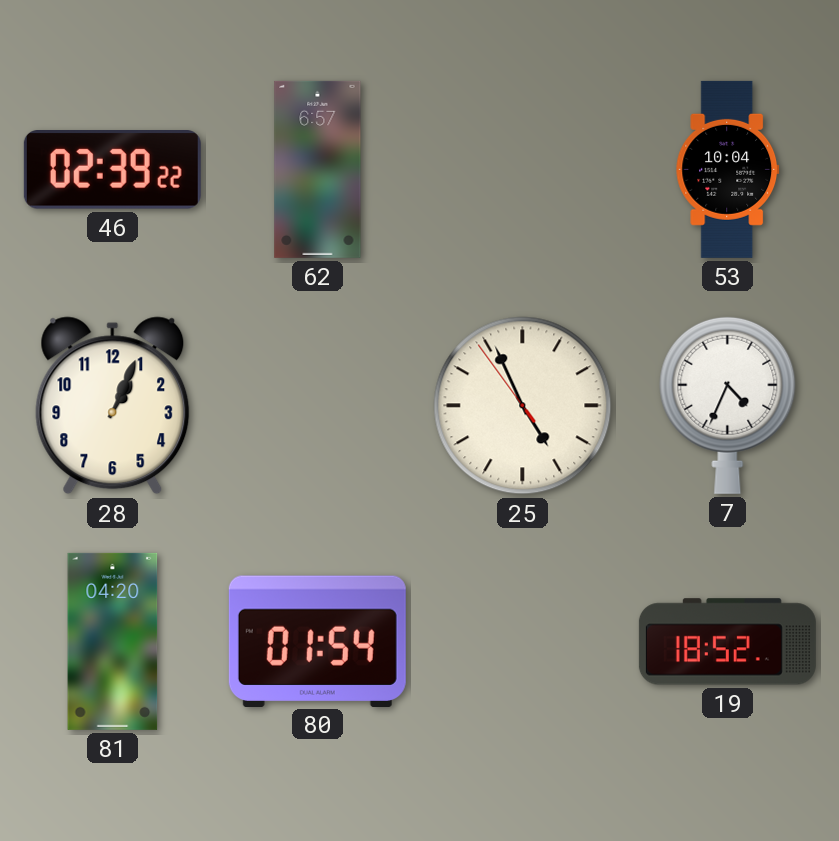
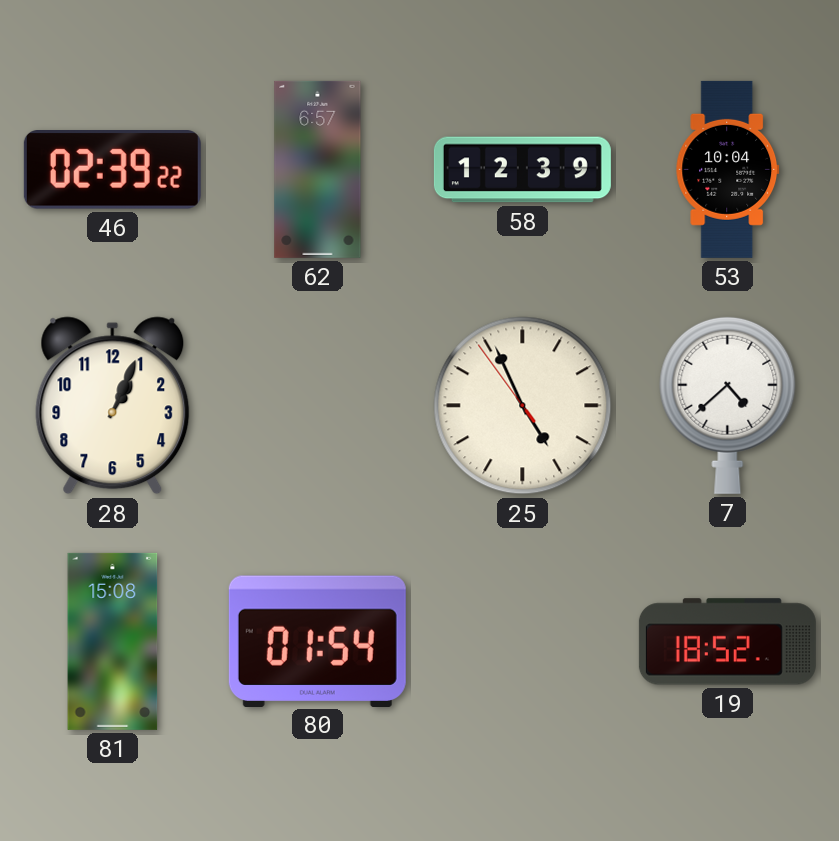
58: none -> 12:39
7: 4:34 -> 4:38
81: 04:20 -> 15:08
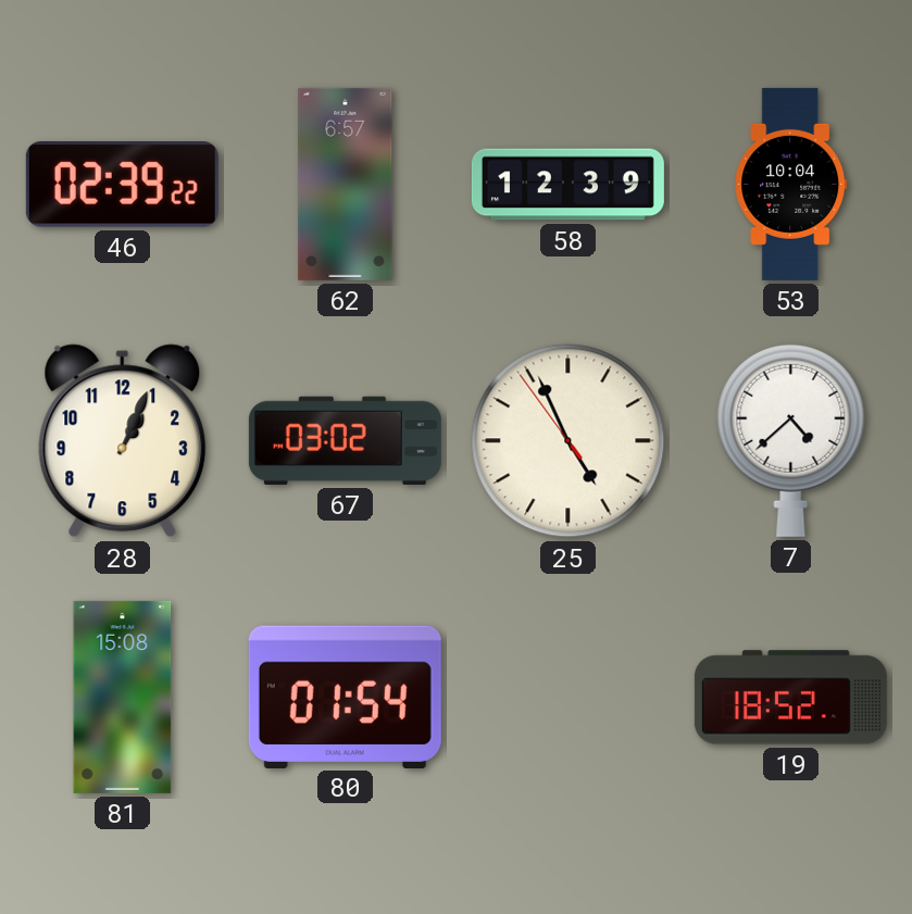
67: none -> 03:02
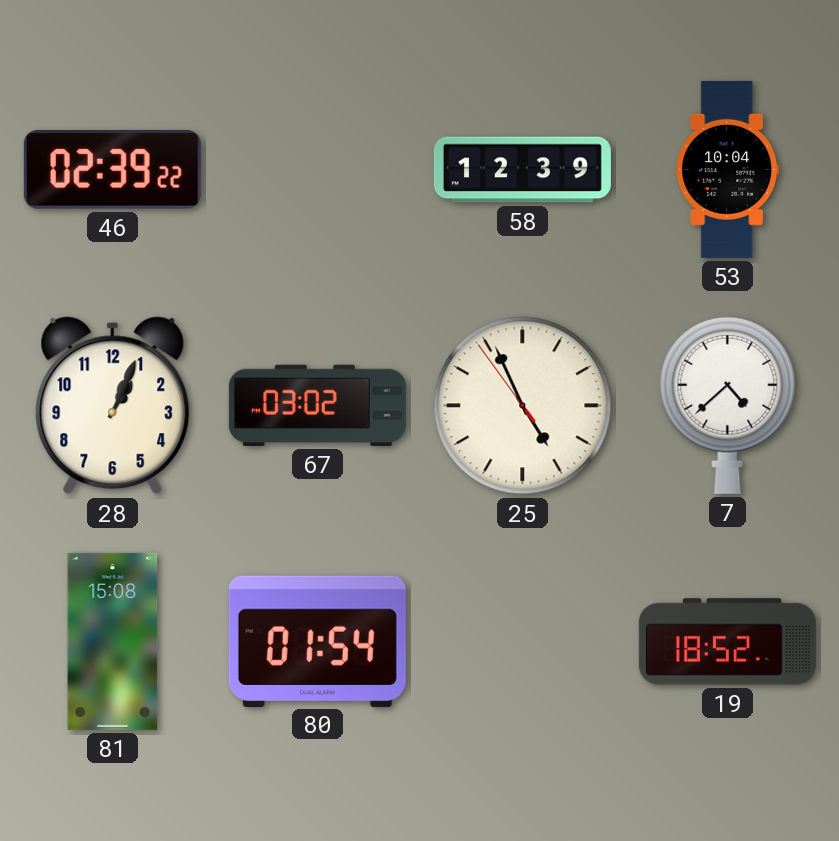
62: 6:57 -> none
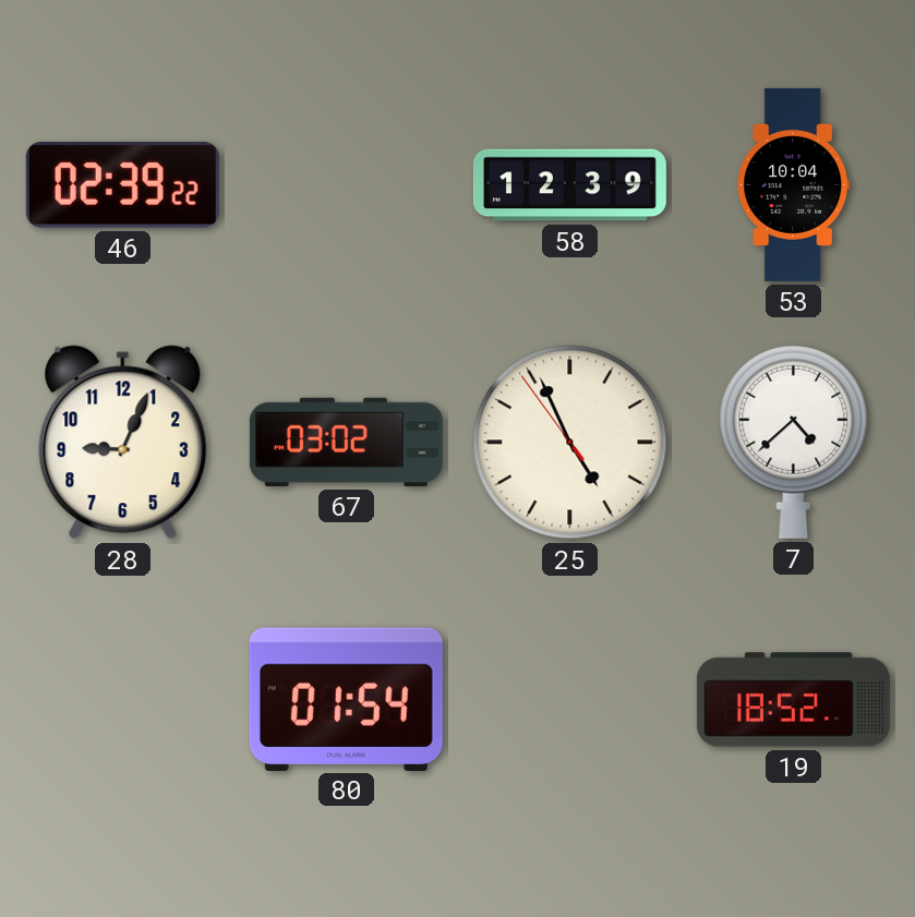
28: 1:04 -> 9:04
81: 15:08 -> none
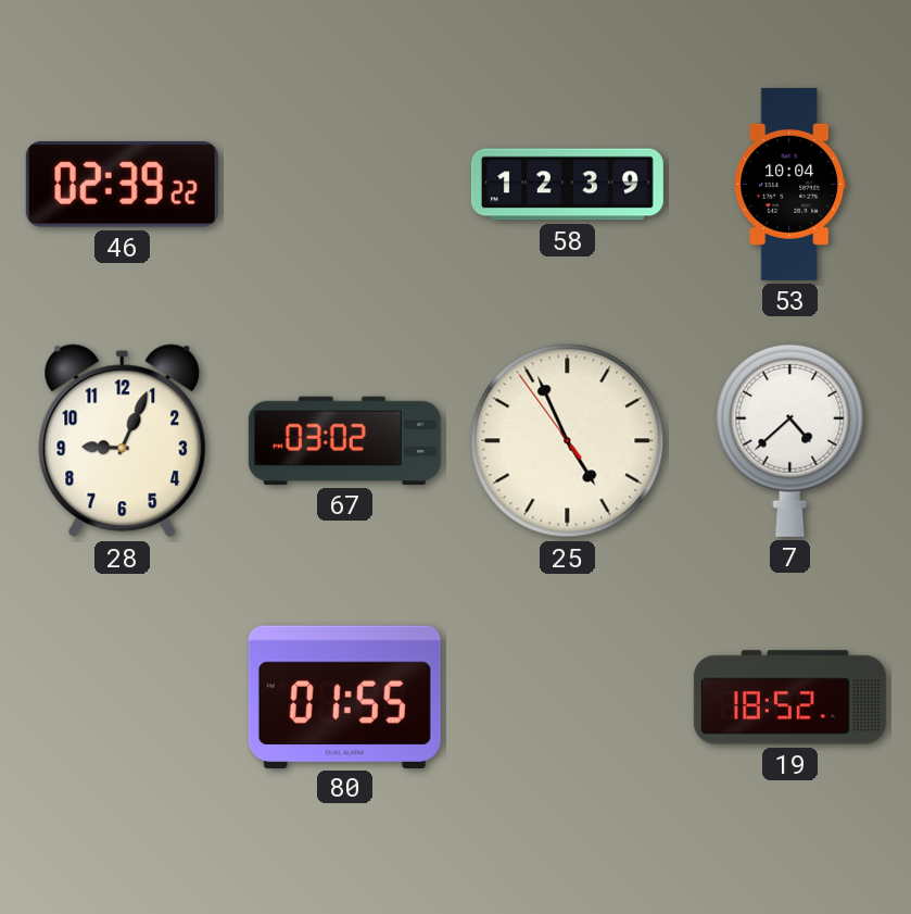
80: 01:54 -> 01:55
